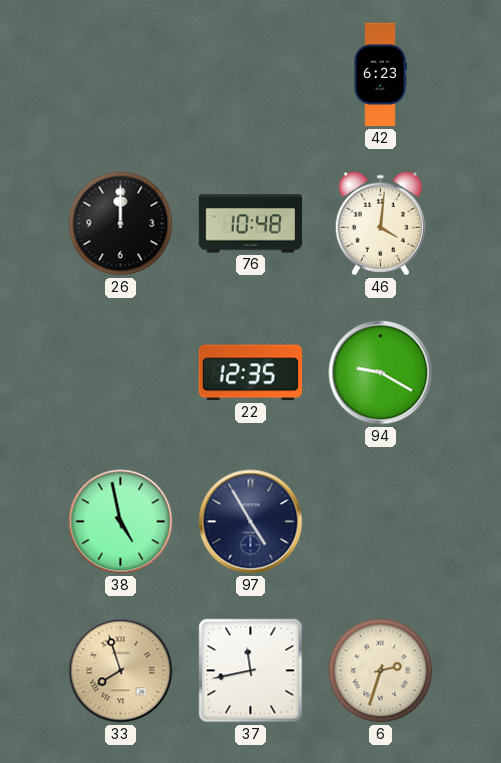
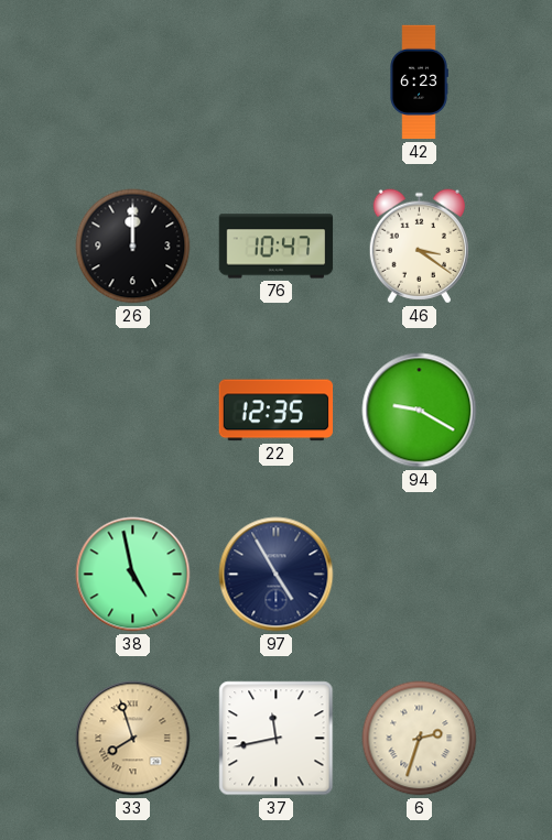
76: 10:48 -> 10:47
46: 4:01 -> 3:21
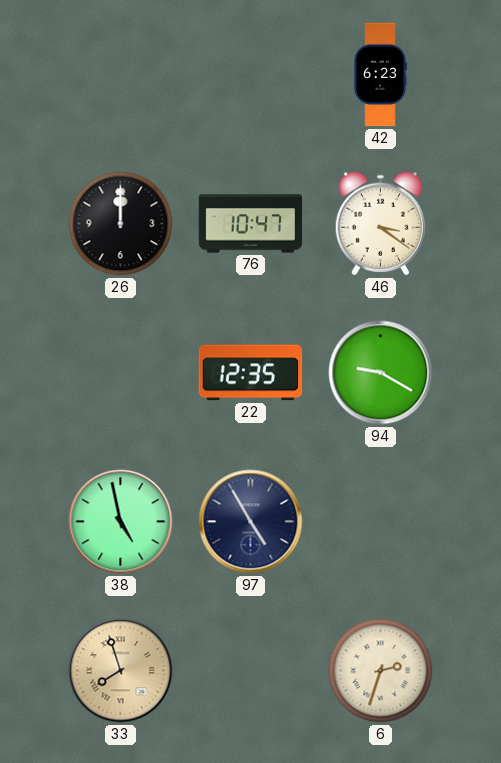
37: 11:43 -> none
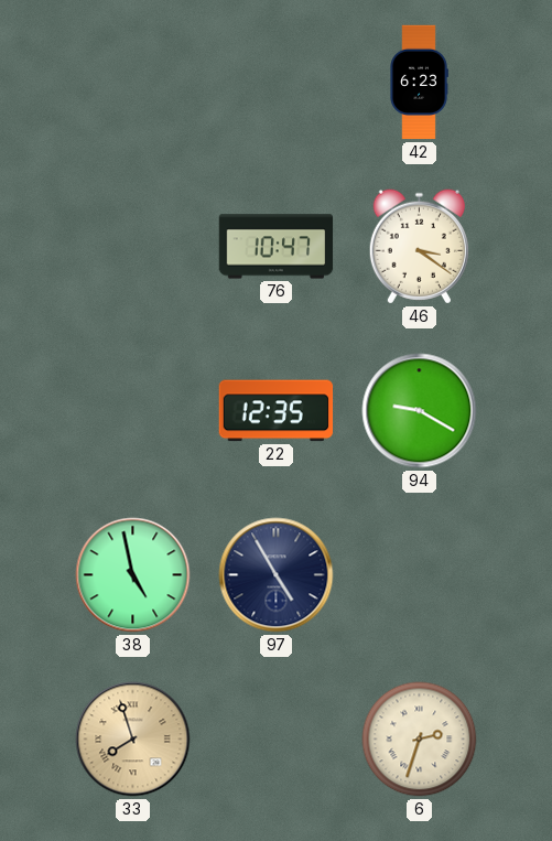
26: 12:00 -> none
